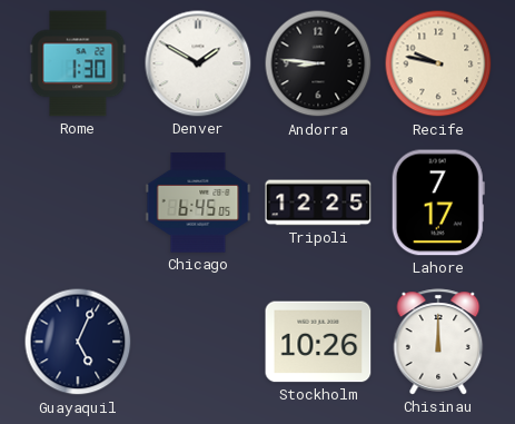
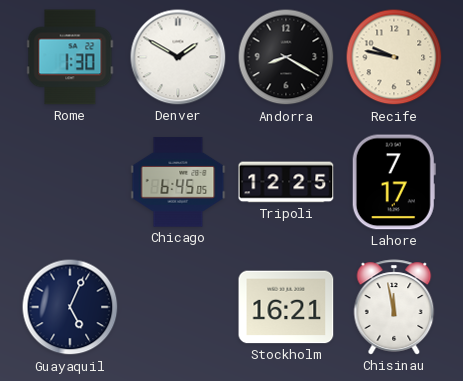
Andorra: 8:46 -> 8:20
Stockholm: 10:26 -> 16:21
Chisinau: 12:00 -> 11:58
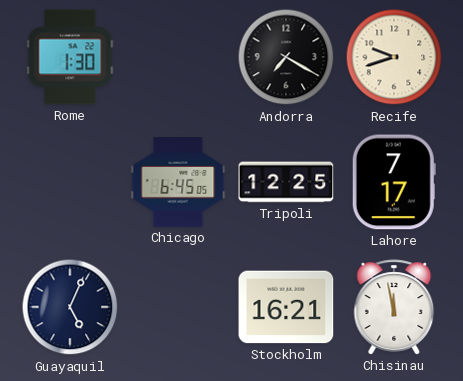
Denver: 1:50 -> none
Andorra: 8:20 -> 7:20
Recife: 9:47 -> 9:42
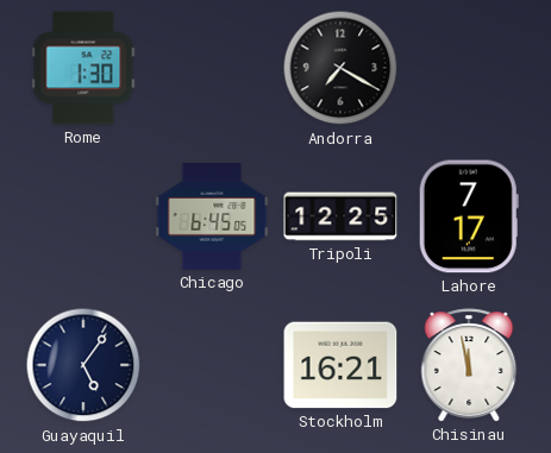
Recife: 9:42 -> none
Guayaquil: 5:04 -> 5:06
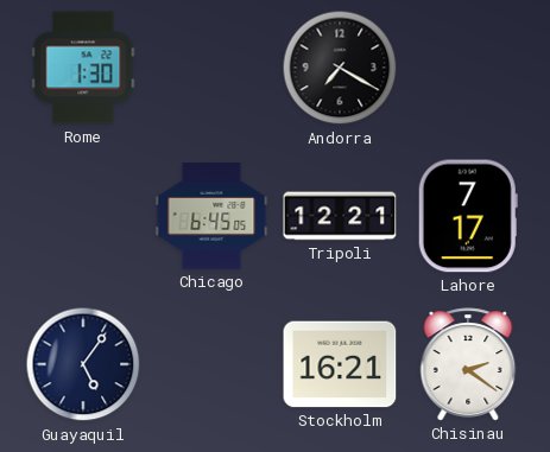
Tripoli: 12:25 -> 12:21
Chisinau: 11:58 -> 2:21
